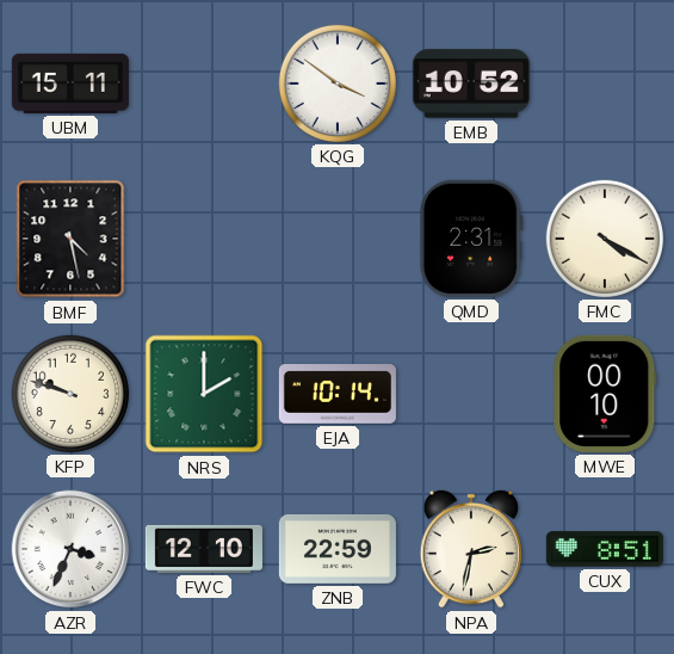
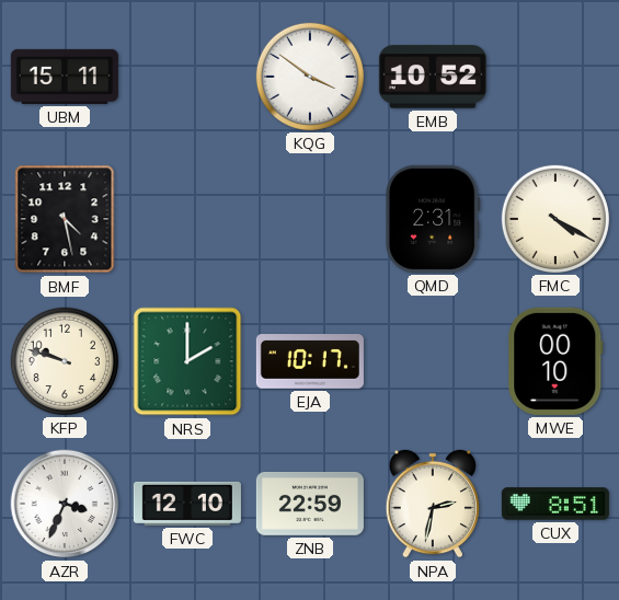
EJA: 10:14 -> 10:17
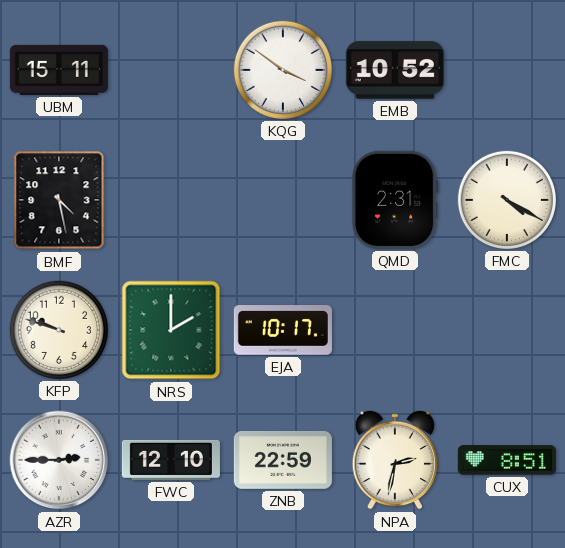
MWE: 00:10 -> none
AZR: 3:34 -> 2:45
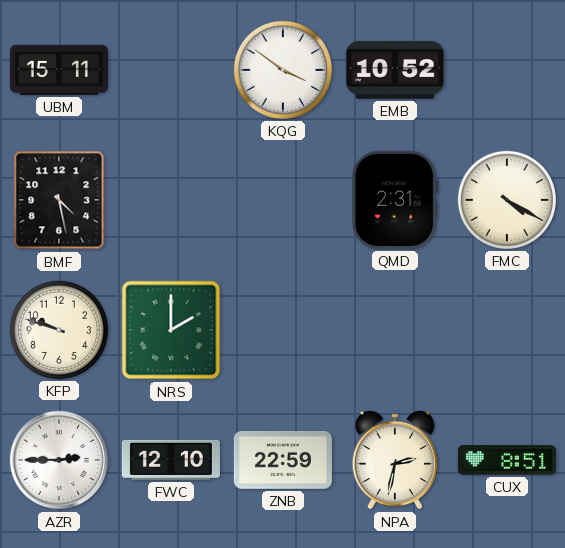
EJA: 10:17 -> none
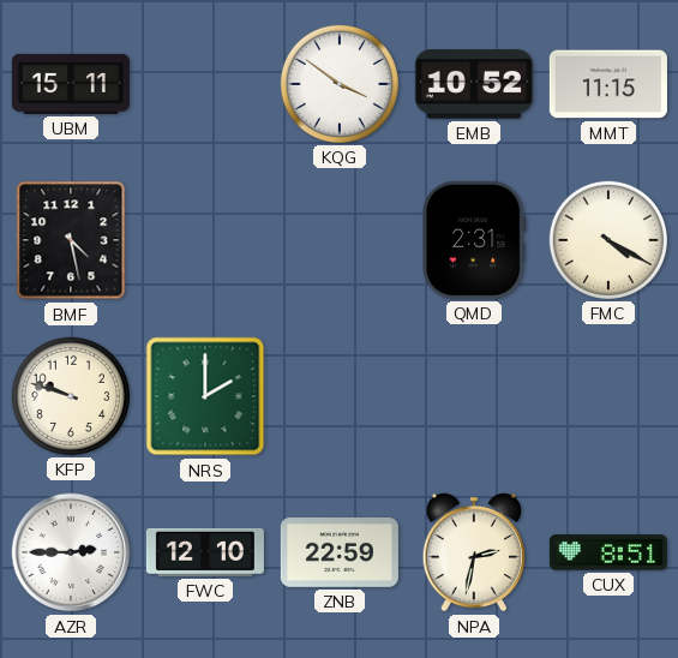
MMT: none -> 11:15
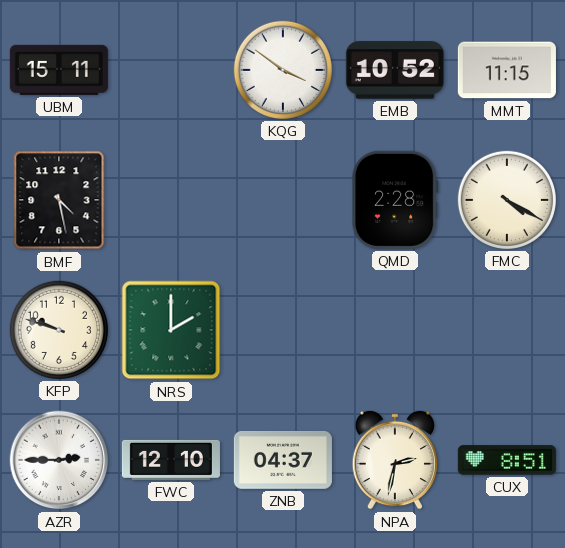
QMD: 2:31 -> 2:28
ZNB: 22:59 -> 04:37
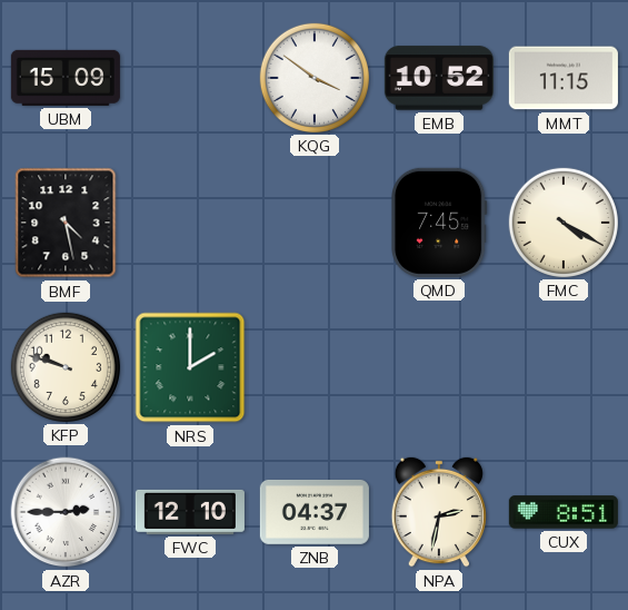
UBM: 15:11 -> 15:09
QMD: 2:28 -> 7:45
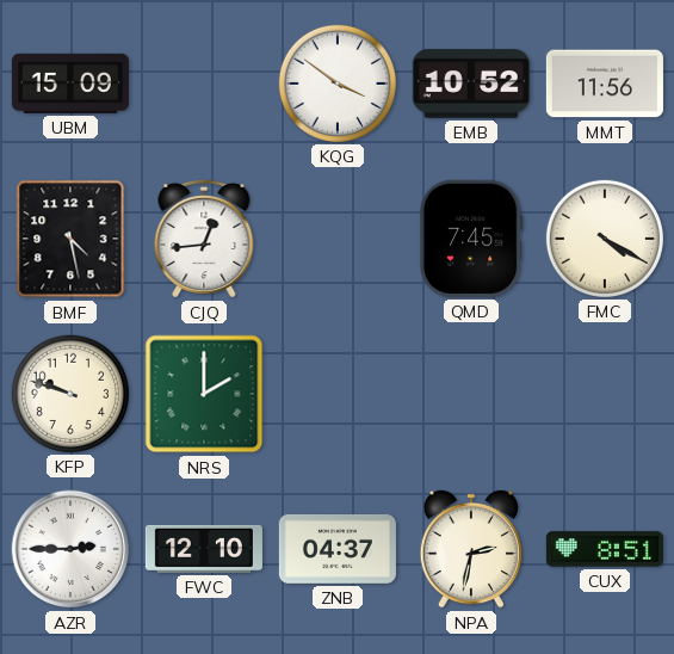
MMT: 11:15 -> 11:56
CJQ: none -> 12:44
